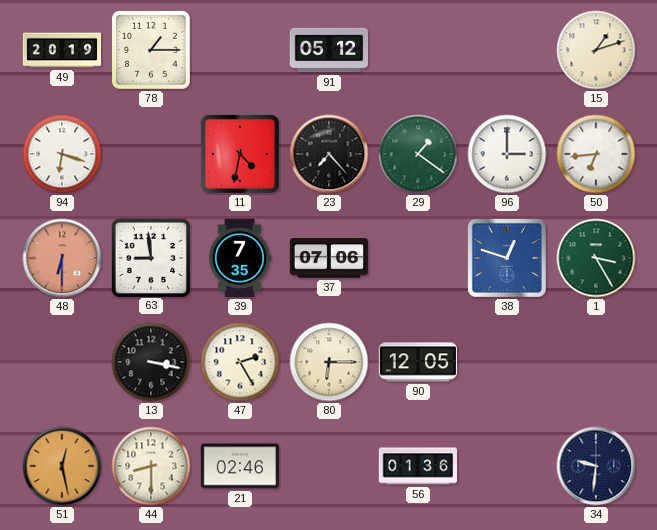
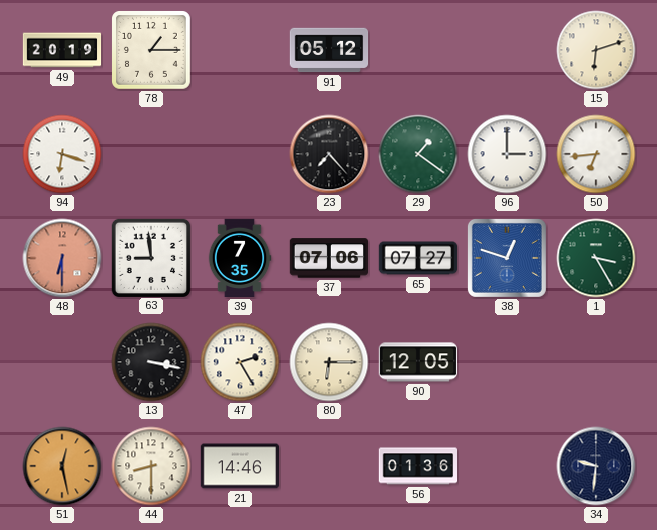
15: 1:12 -> 6:12
11: 4:32 -> none
65: none -> 07:27
21: 02:46 -> 14:46
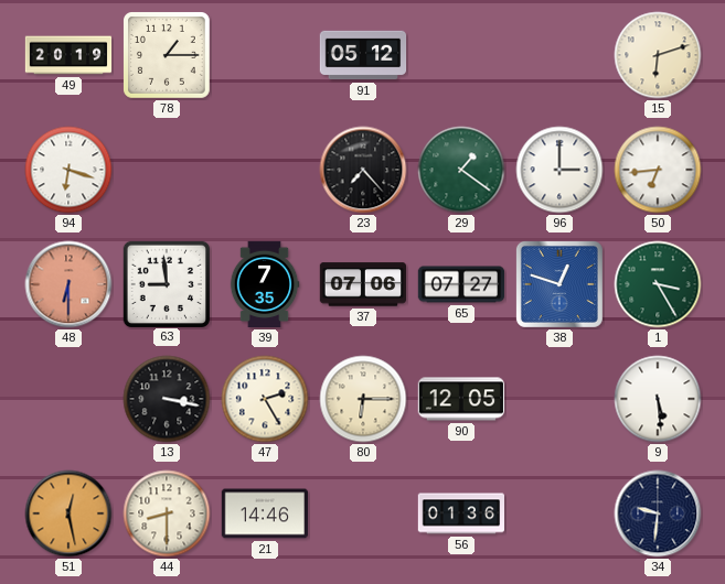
9: none -> 5:29
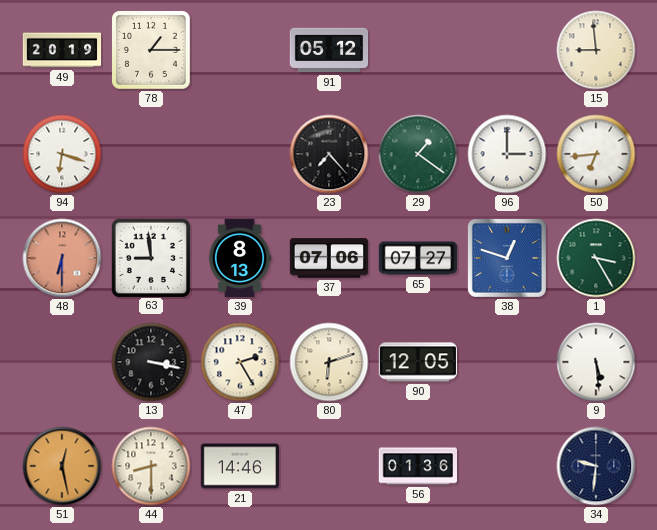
15: 6:12 -> 8:59
39: 7:35 -> 8:13
80: 6:15 -> 6:12
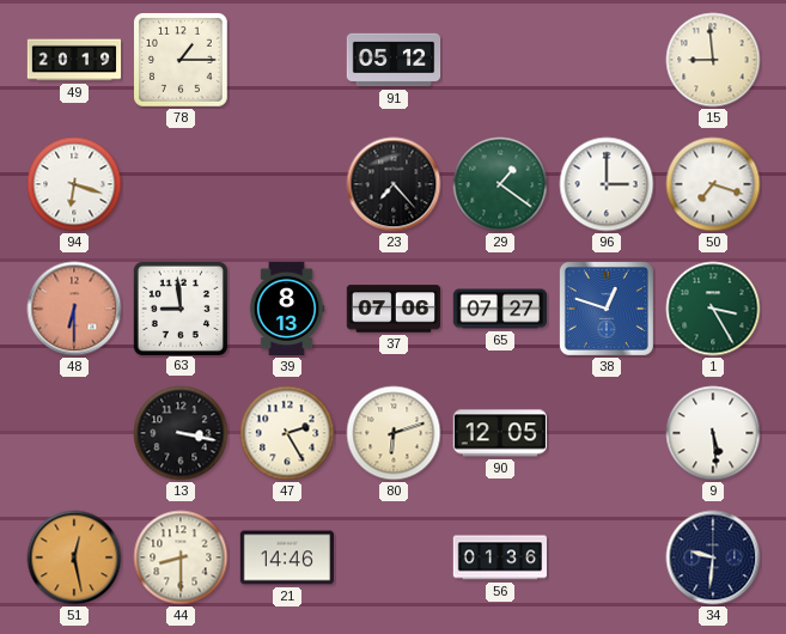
50: 6:44 -> 7:18
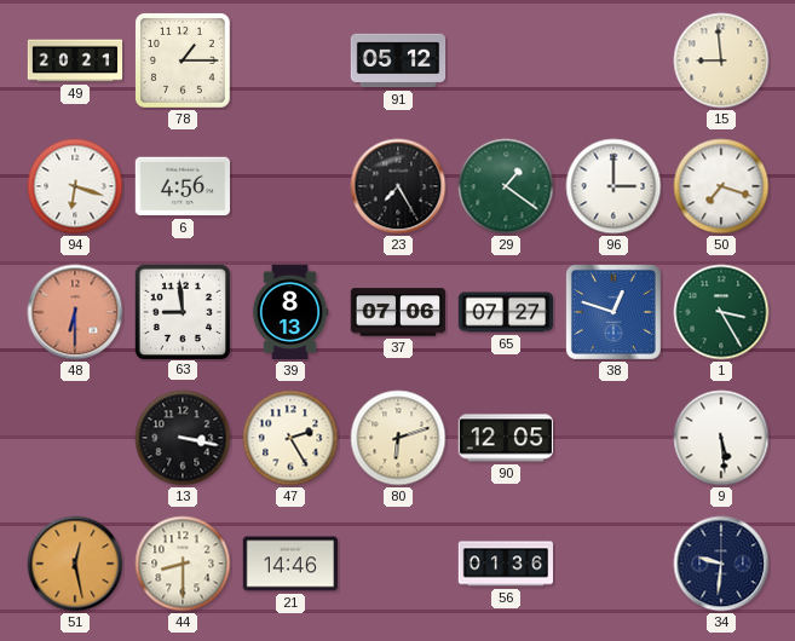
49: 20:19 -> 20:21
6: none -> 4:56
23: 7:23 -> 7:25
